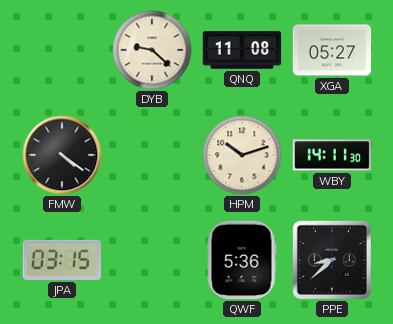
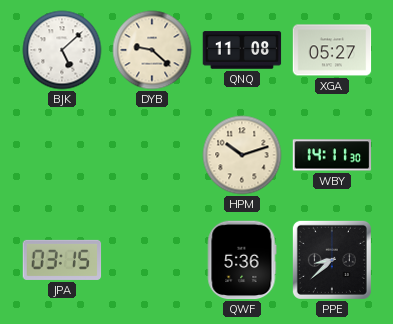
BJK: none -> 5:08
FMW: 4:21 -> none
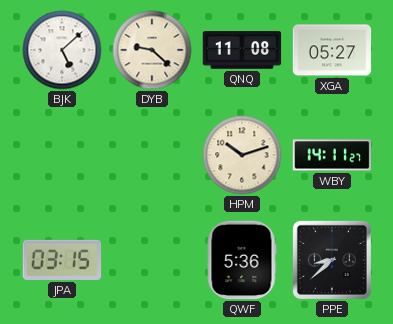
WBY: 14:11:30 -> 14:11:27
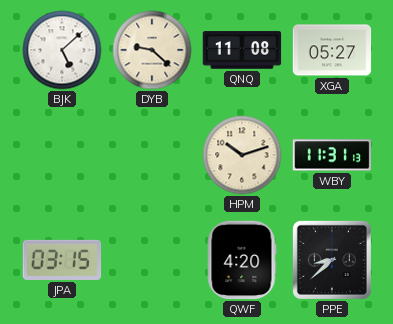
WBY: 14:11 -> 11:31
QWF: 5:36 -> 4:20
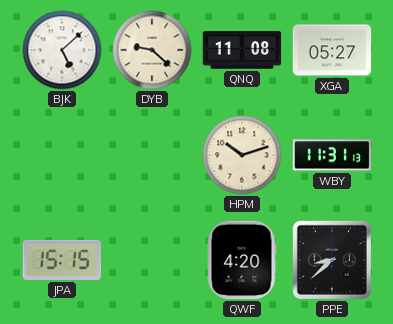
JPA: 03:15 -> 15:15
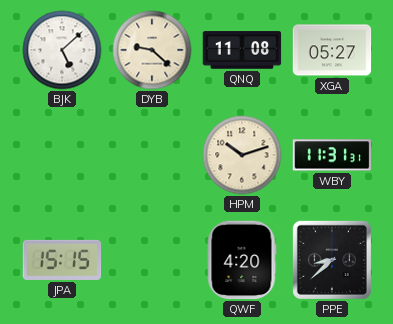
WBY: 11:31:13 -> 11:31:31
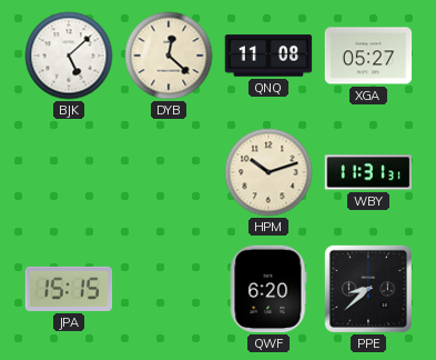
DYB: 9:22 -> 12:22
QWF: 4:20 -> 6:20
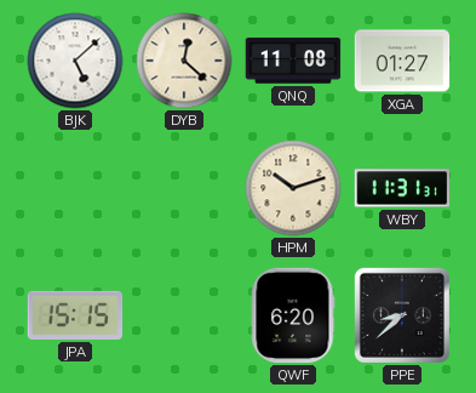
XGA: 05:27 -> 01:27
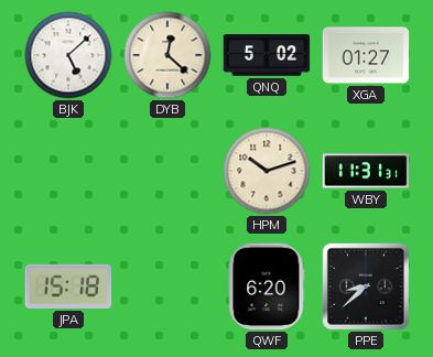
QNQ: 11:08 -> 5:02
JPA: 15:15 -> 15:18
